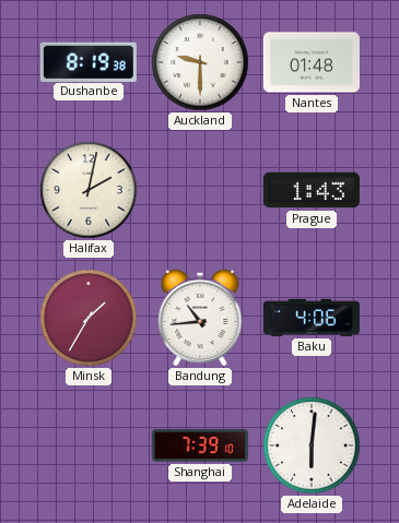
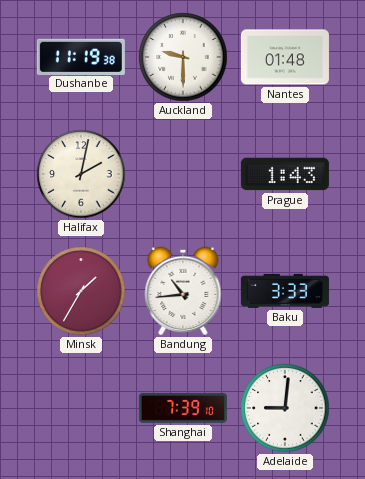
Dushanbe: 8:19 -> 11:19
Baku: 4:06 -> 3:33
Adelaide: 6:01 -> 9:01
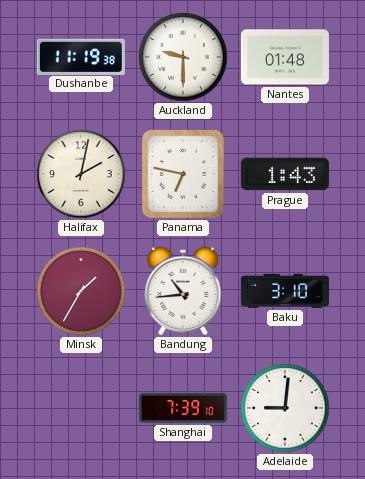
Panama: none -> 6:47
Baku: 3:33 -> 3:10
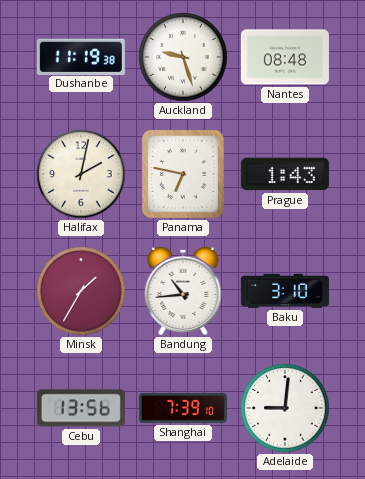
Auckland: 9:30 -> 9:27
Nantes: 01:48 -> 08:48
Cebu: none -> 13:56
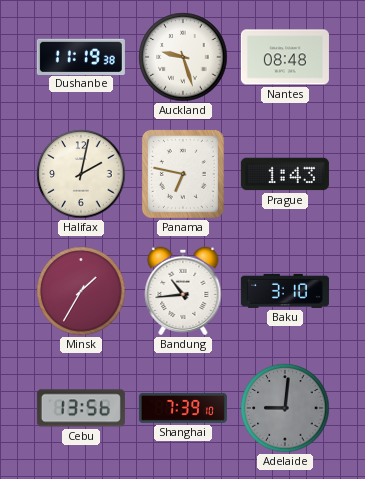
Adelaide dial: white -> grey
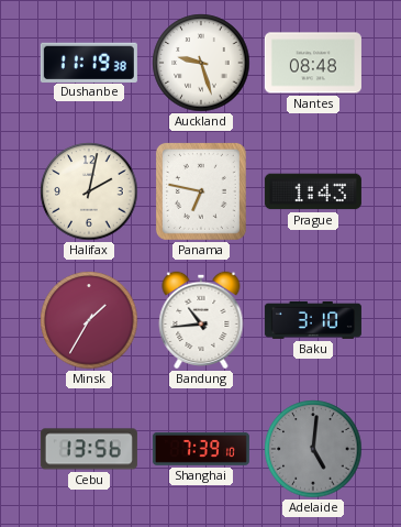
Adelaide: 9:01 -> 5:01
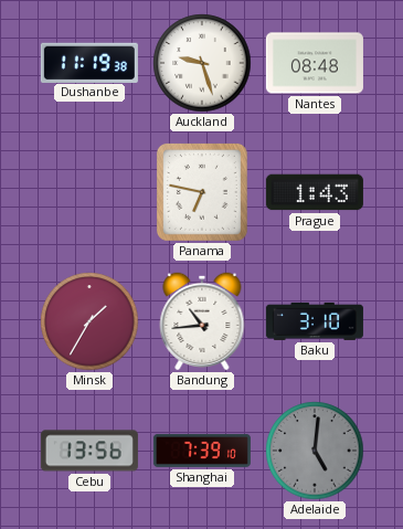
Halifax: 2:02 -> none
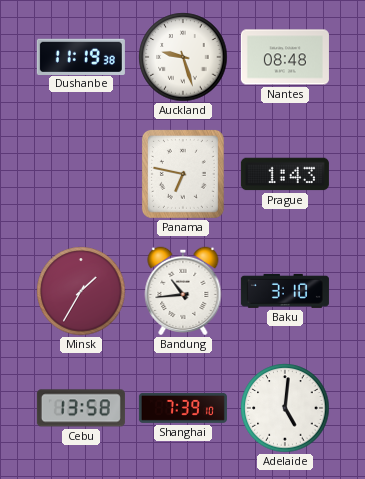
Cebu: 13:56 -> 13:58
Adelaide dial: grey -> white
